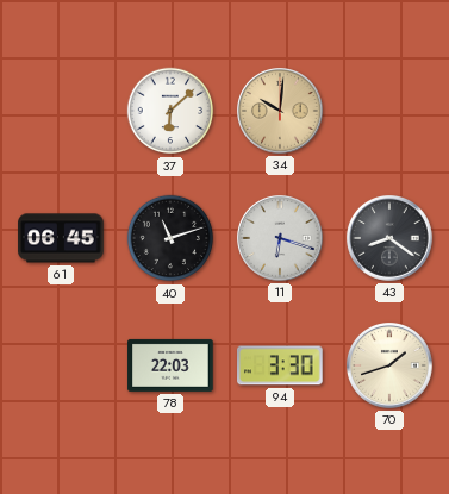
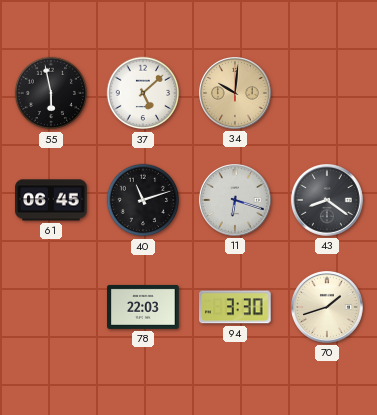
55: none -> 5:58
37: 6:08 -> 5:08
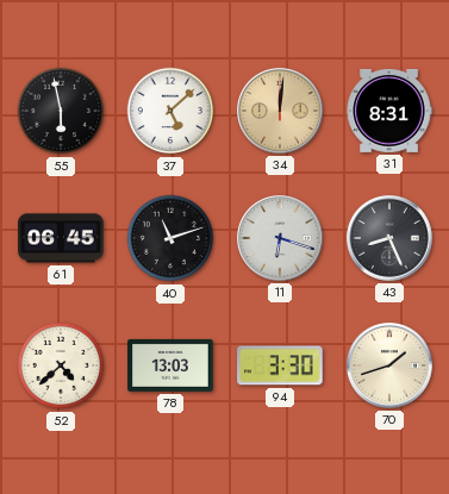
34: 10:01 -> 12:01
31: none -> 8:31
43: 8:21 -> 8:26
52: none -> 4:38
78: 22:03 -> 13:03
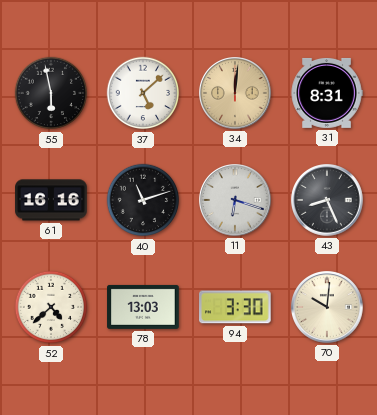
61: 06:45 -> 16:16
70: 1:42 -> 10:01
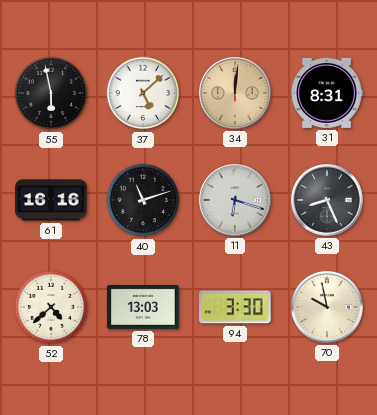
70: 10:01 -> 9:58
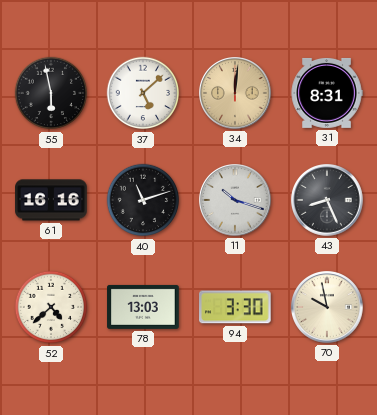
11: 6:18 -> 10:18
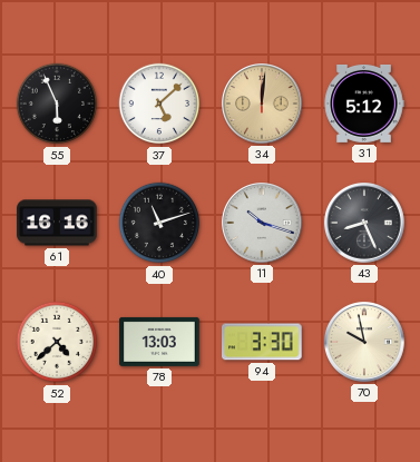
55: 5:58 -> 5:56
31: 8:31 -> 5:12
